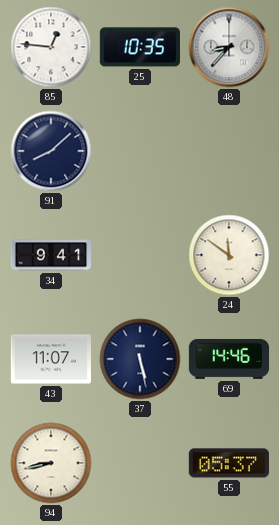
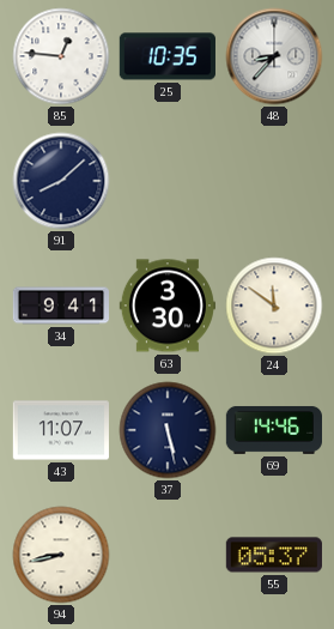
63: none -> 3:30
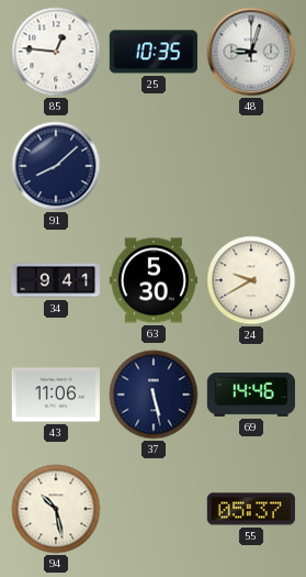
48: 8:37 -> 9:03
63: 3:30 -> 5:30
24: 11:51 -> 9:40
43: 11:07 -> 11:06
94: 8:43 -> 10:28
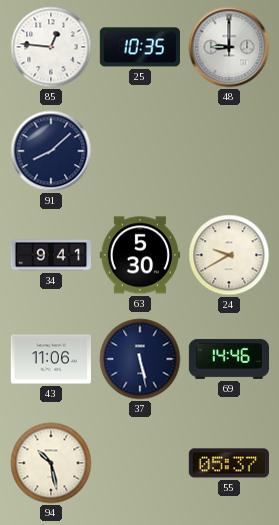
48: 9:03 -> 9:00
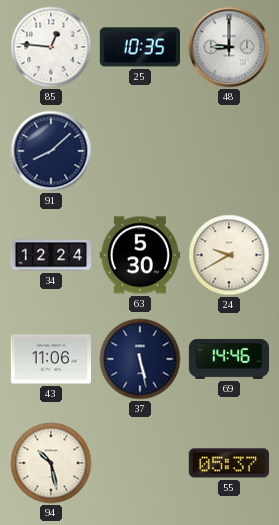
34: 9:41 -> 12:24
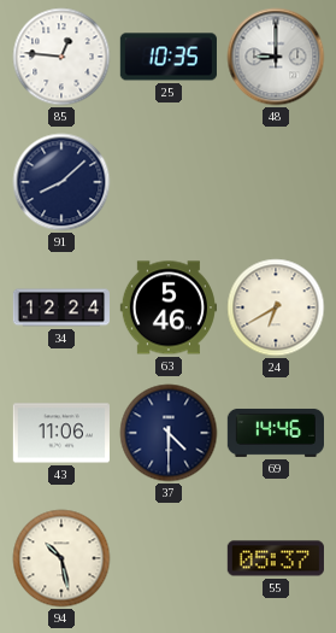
63: 5:30 -> 5:46
24: 9:40 -> 6:40
37: 5:28 -> 4:30
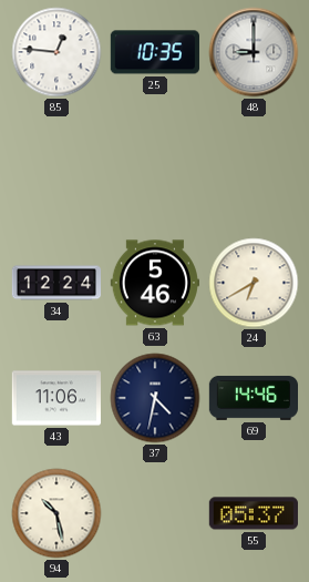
91: 8:08 -> none
37: 4:30 -> 4:32
